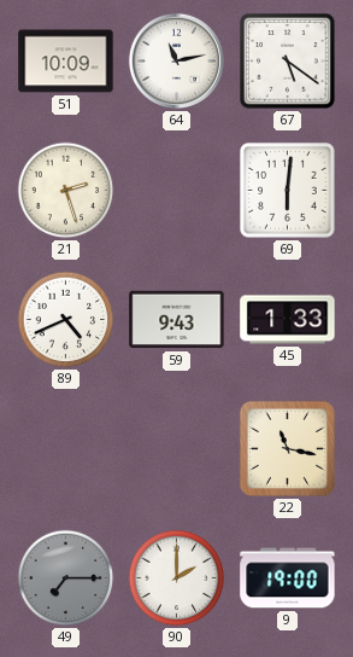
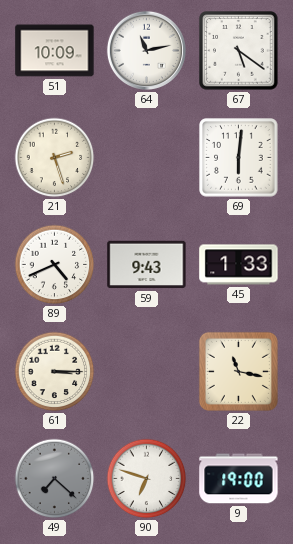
61: none -> 3:15
49: 7:15 -> 7:22
90: 2:00 -> 6:48
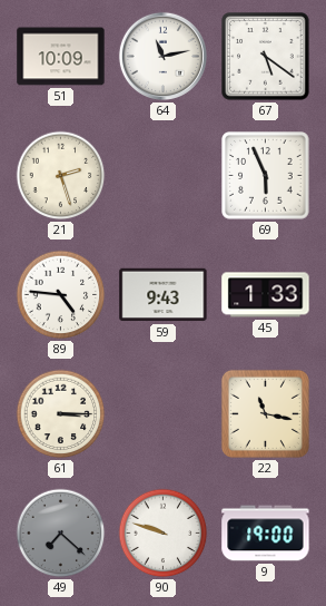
69: 6:01 -> 5:56
89: 4:41 -> 4:46
90: 6:48 -> 9:48
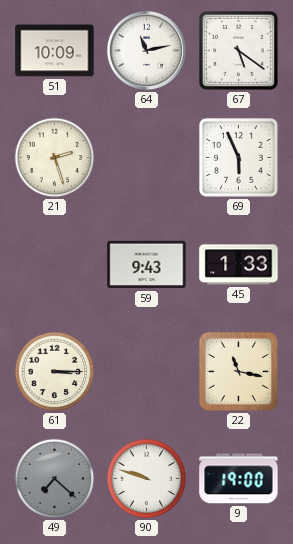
89: 4:46 -> none
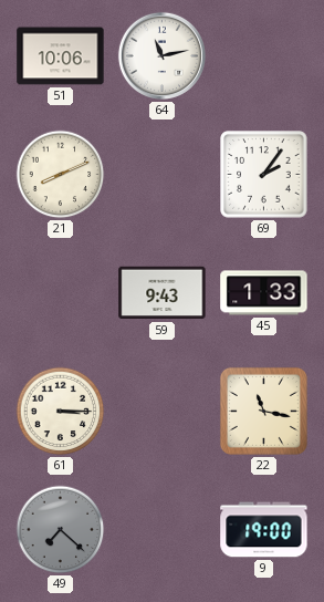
51: 10:09 -> 10:06
67: 5:21 -> none
21: 2:27 -> 8:11
69: 5:56 -> 2:06
90: 9:48 -> none
